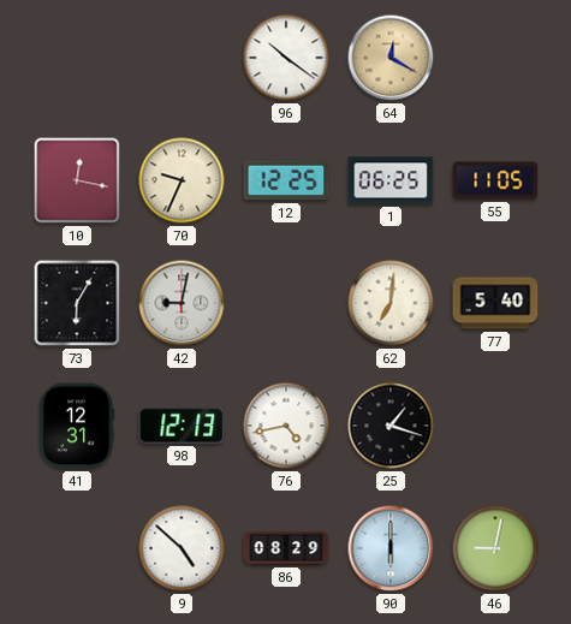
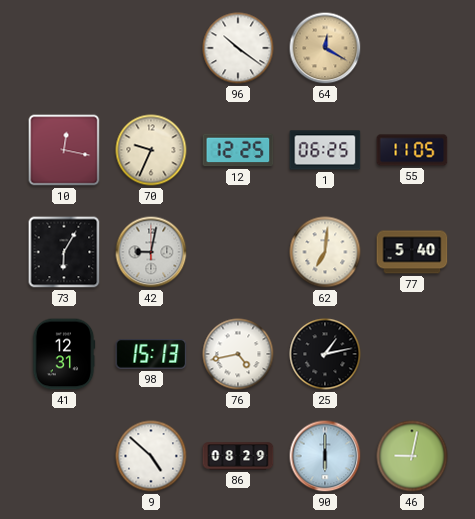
98: 12:13 -> 15:13
25: 1:18 -> 1:13
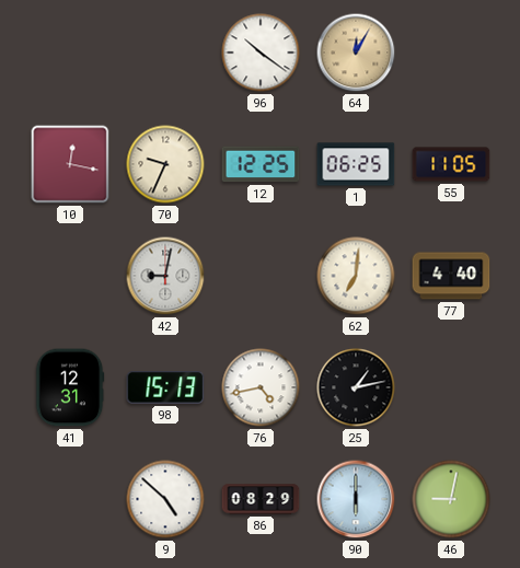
64: 12:20 -> 12:05
73: 6:05 -> none
77: 5:40 -> 4:40
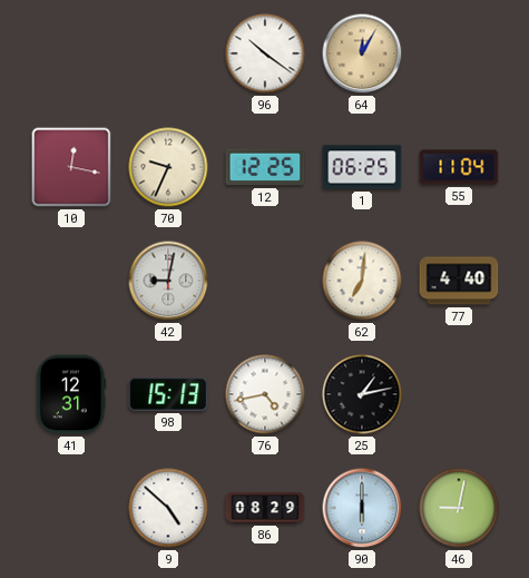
55: 11:05 -> 11:04
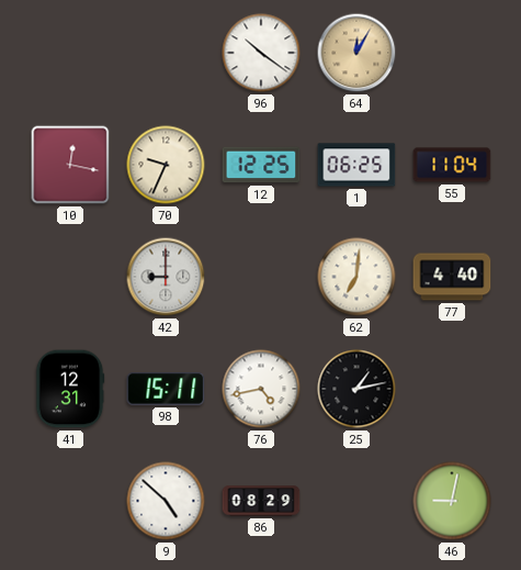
42: 9:02 -> 9:00
98: 15:13 -> 15:11
90: 6:00 -> none
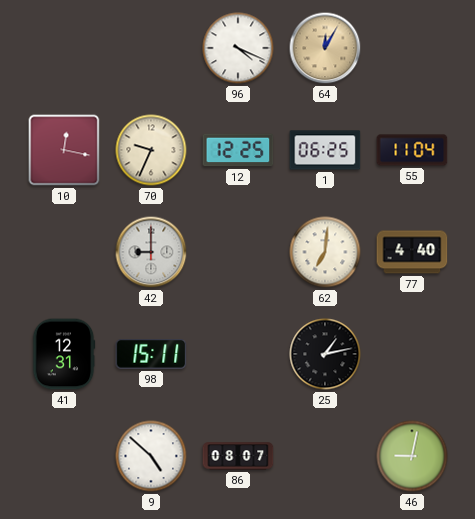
96: 10:21 -> 4:19
76: 4:43 -> none
86: 08:29 -> 08:07
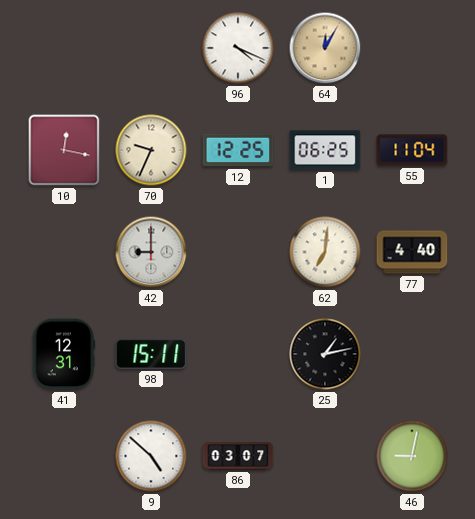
86: 08:07 -> 03:07
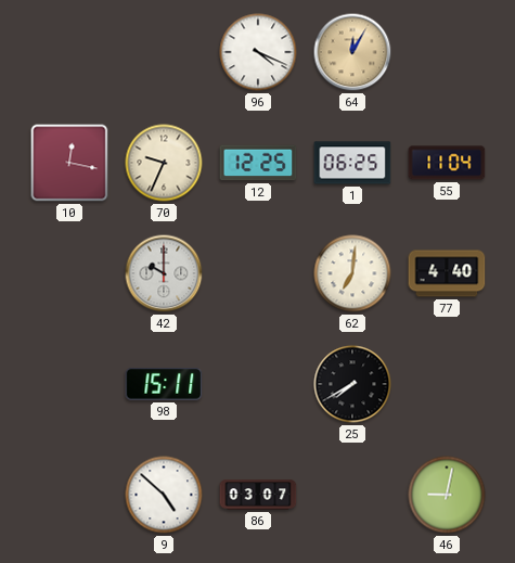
42: 9:00 -> 10:00
41: 12:31 -> none
25: 1:13 -> 7:40
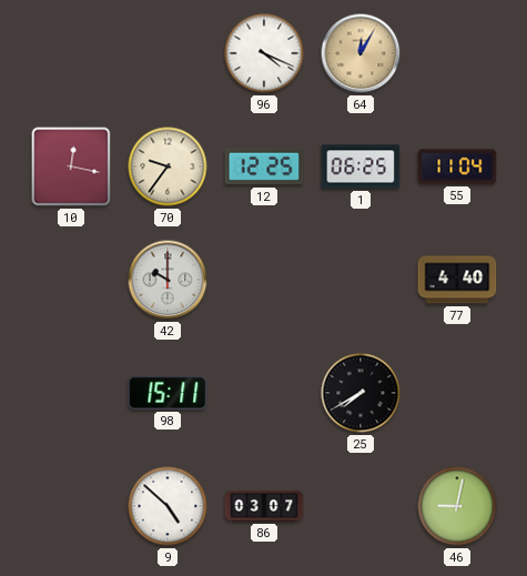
70: 9:34 -> 9:36
62: 7:01 -> none
